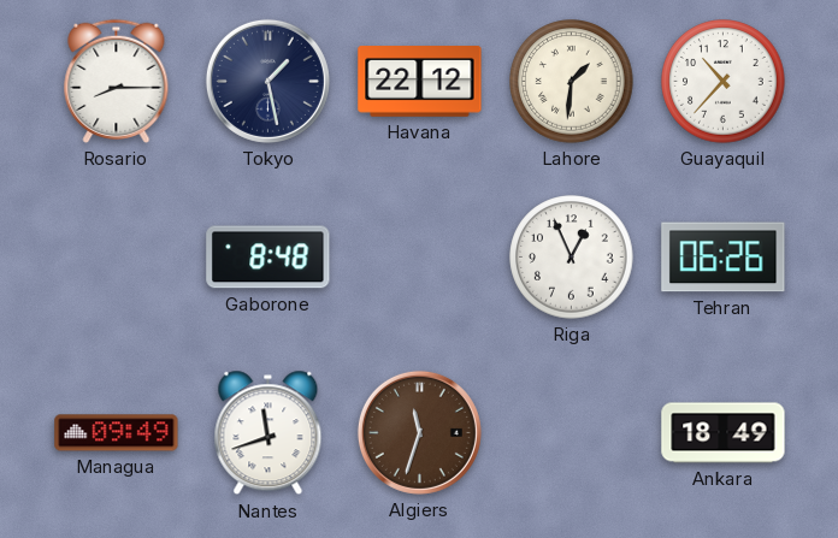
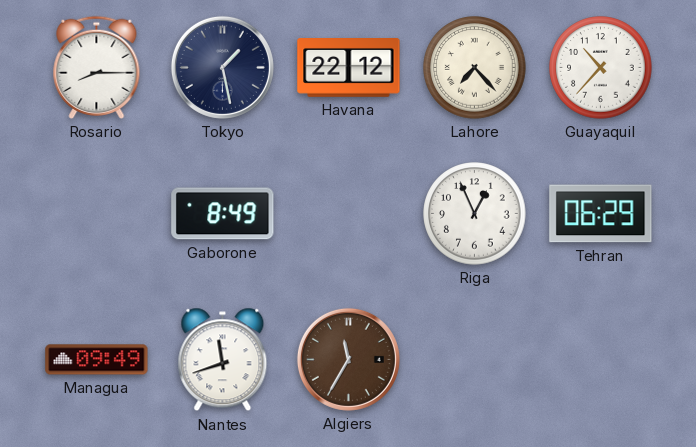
Lahore: 1:31 -> 7:23
Gaborone: 8:48 -> 8:49
Tehran: 06:26 -> 06:29
Algiers: 11:33 -> 11:35
Ankara: 18:49 -> none
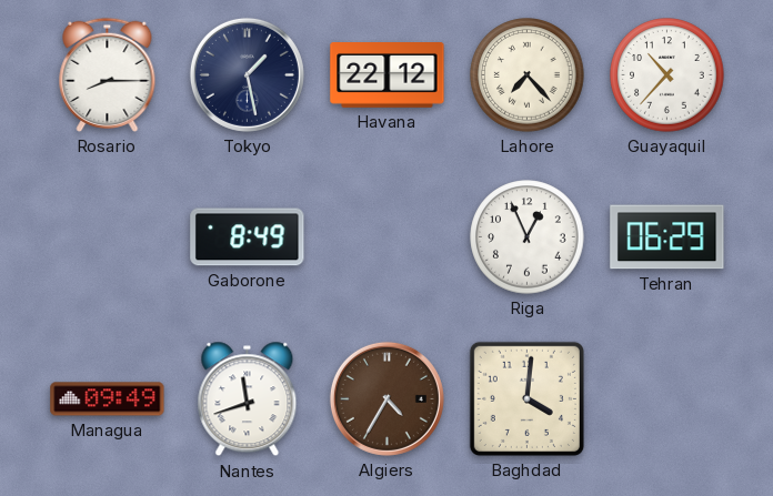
Algiers: 11:35 -> 4:35
Baghdad: none -> 4:01
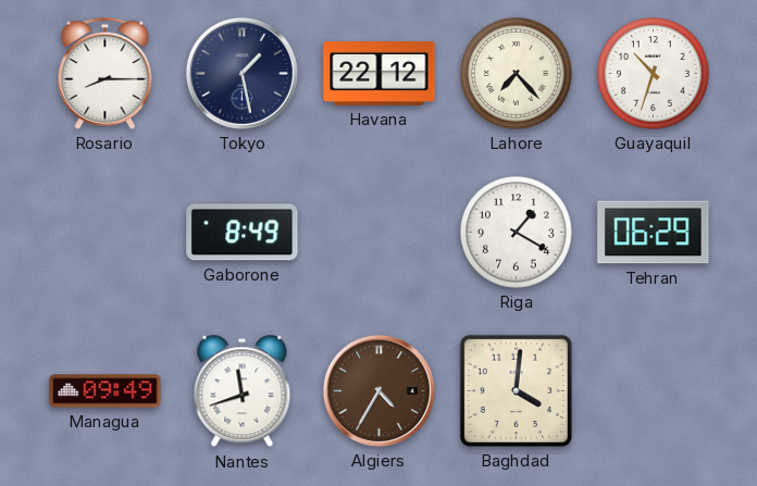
Guayaquil: 10:37 -> 10:33
Riga: 12:56 -> 1:20
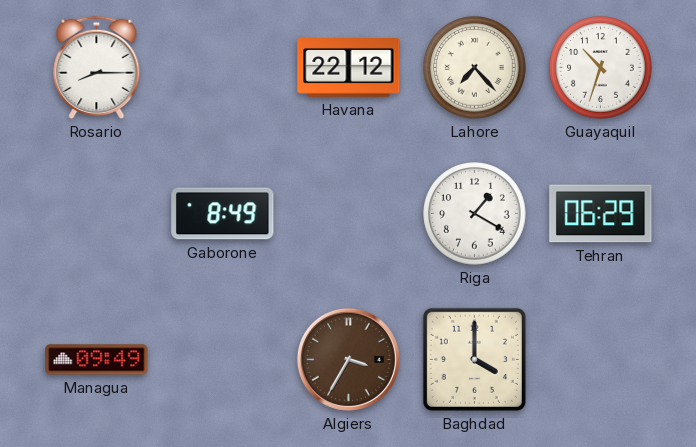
Tokyo: 1:28 -> none
Nantes: 11:42 -> none
Algiers: 4:35 -> 3:35
Baghdad: 4:01 -> 4:00
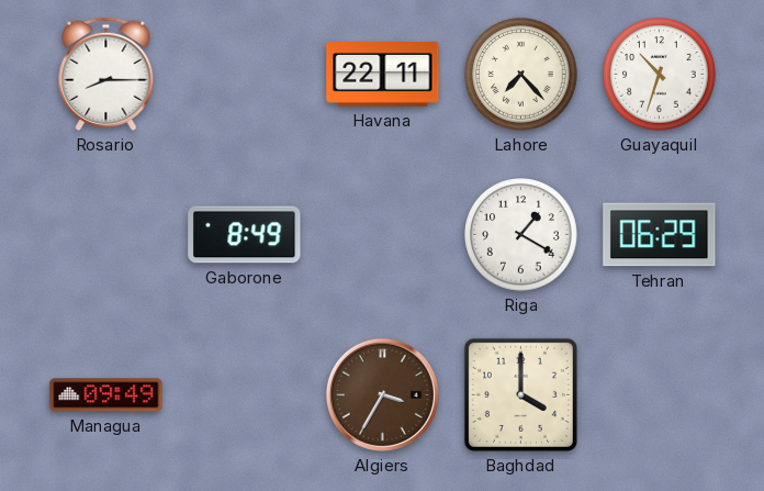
Havana: 22:12 -> 22:11
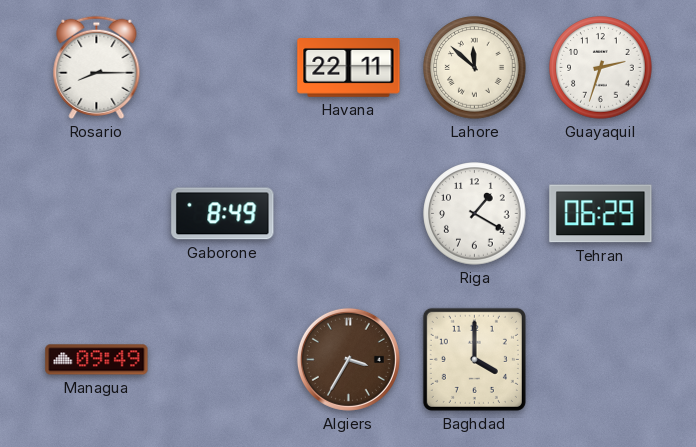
Lahore: 7:23 -> 11:52
Guayaquil: 10:33 -> 2:33
